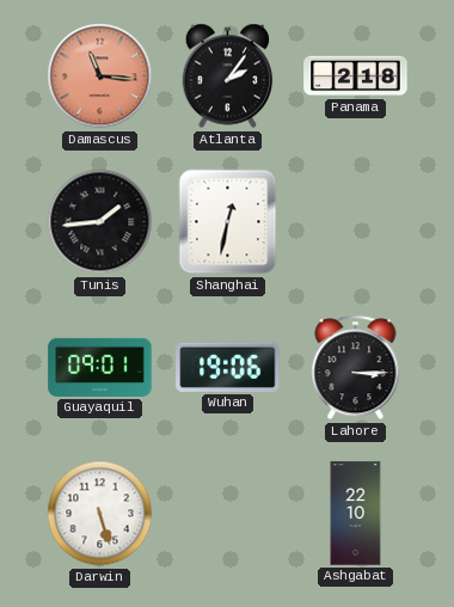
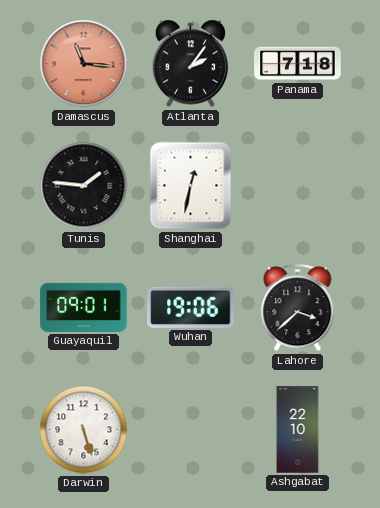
Panama: 2:18 -> 7:18
Tunis: 1:44 -> 1:46
Lahore: 3:15 -> 3:38
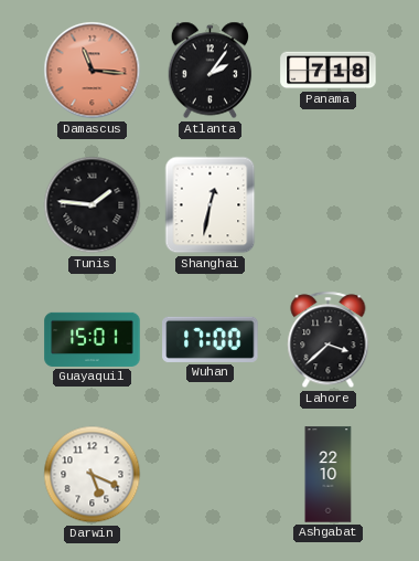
Guayaquil: 09:01 -> 15:01
Wuhan: 19:06 -> 17:00
Darwin: 5:27 -> 5:19
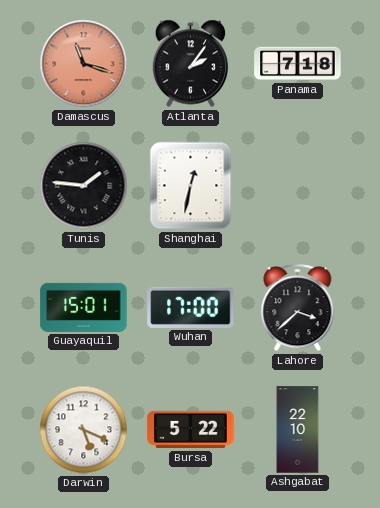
Damascus: 11:16 -> 11:18
Bursa: none -> 5:22
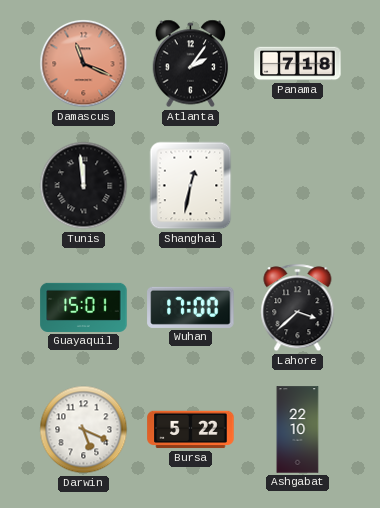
Damascus: 11:18 -> 11:19
Tunis: 1:46 -> 11:59
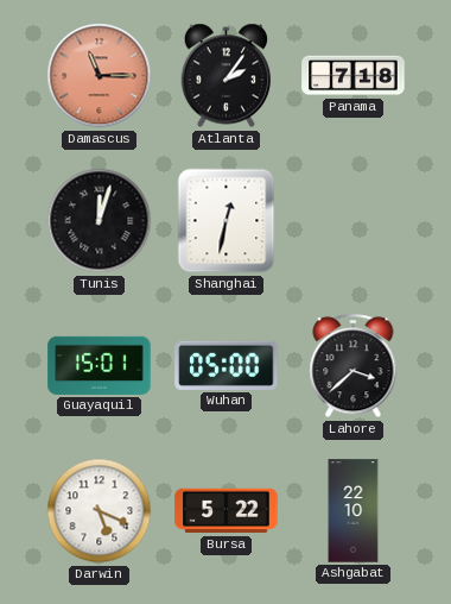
Damascus: 11:19 -> 11:15
Tunis: 11:59 -> 12:03
Wuhan: 17:00 -> 05:00
